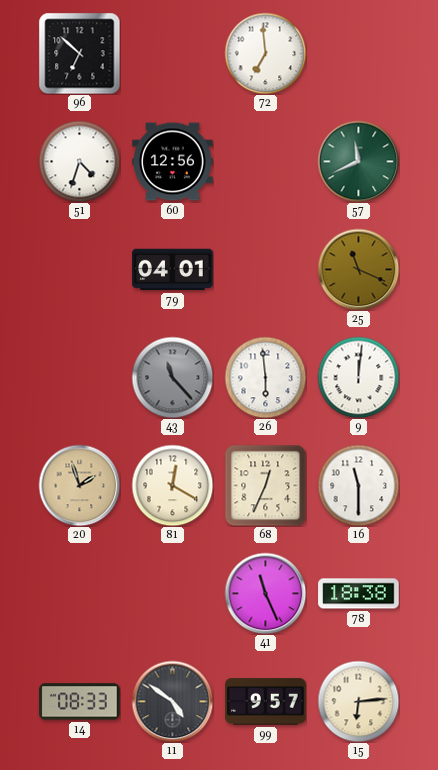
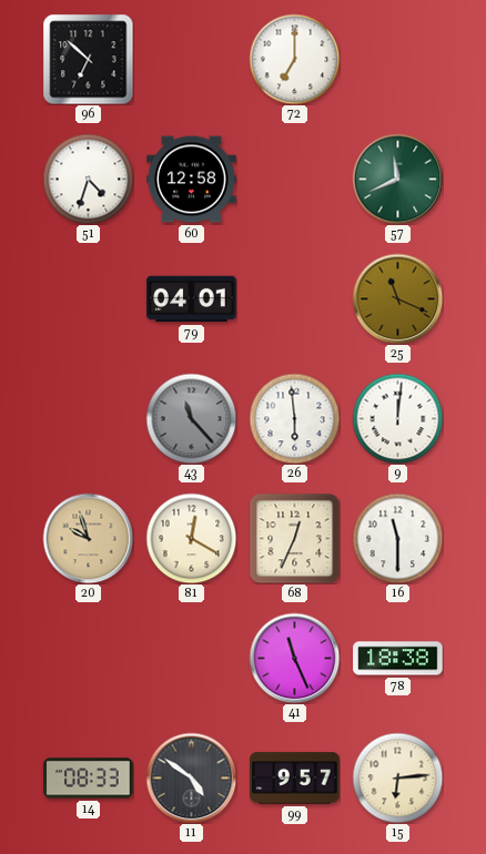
72: 6:59 -> 7:00
60: 12:56 -> 12:58
20: 1:57 -> 9:57
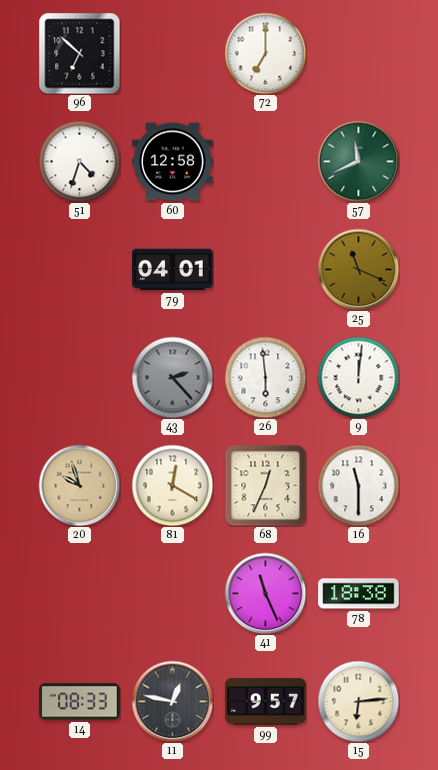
43: 11:23 -> 2:23
11: 4:51 -> 12:47
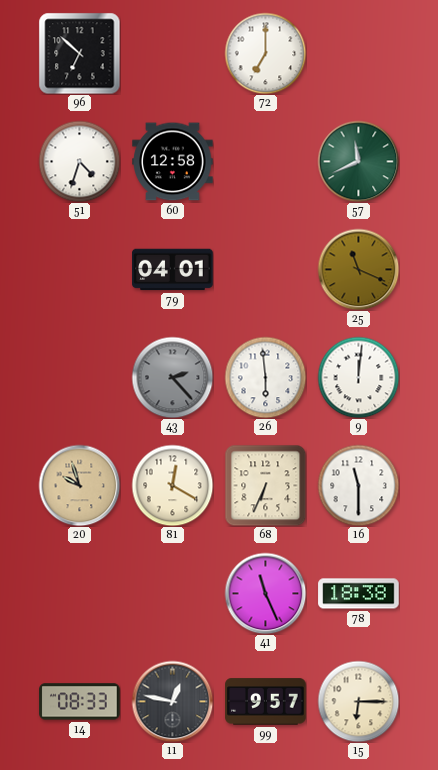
68: 12:34 -> 6:34
15: 6:14 -> 6:15
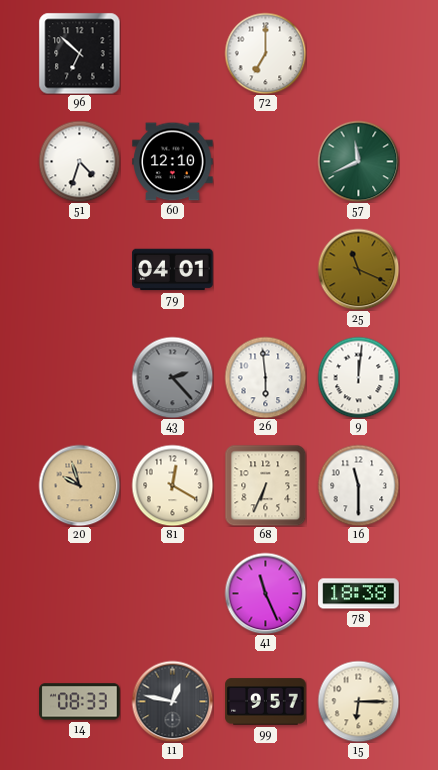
60: 12:58 -> 12:10
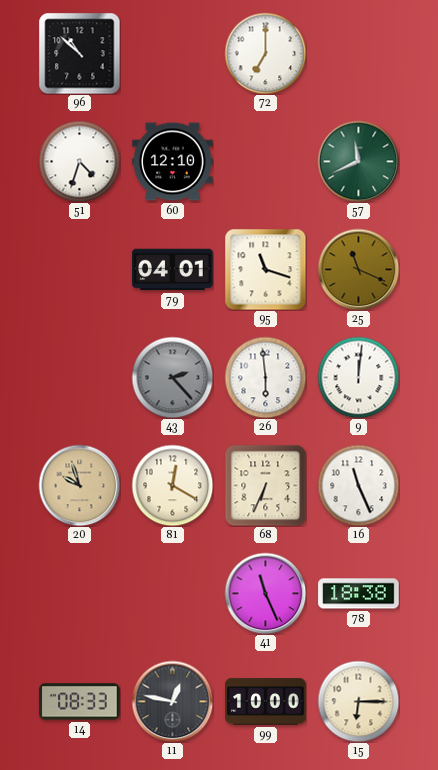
96: 6:52 -> 10:52
95: none -> 11:18
16: 11:30 -> 11:26
99: 9:57 -> 10:00
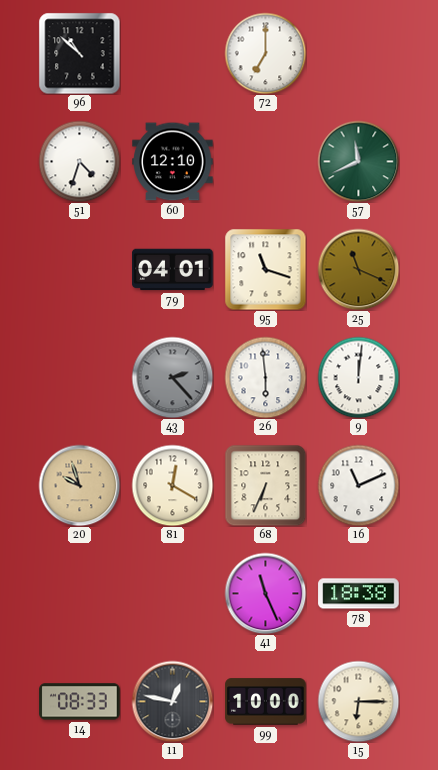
16: 11:26 -> 11:11
